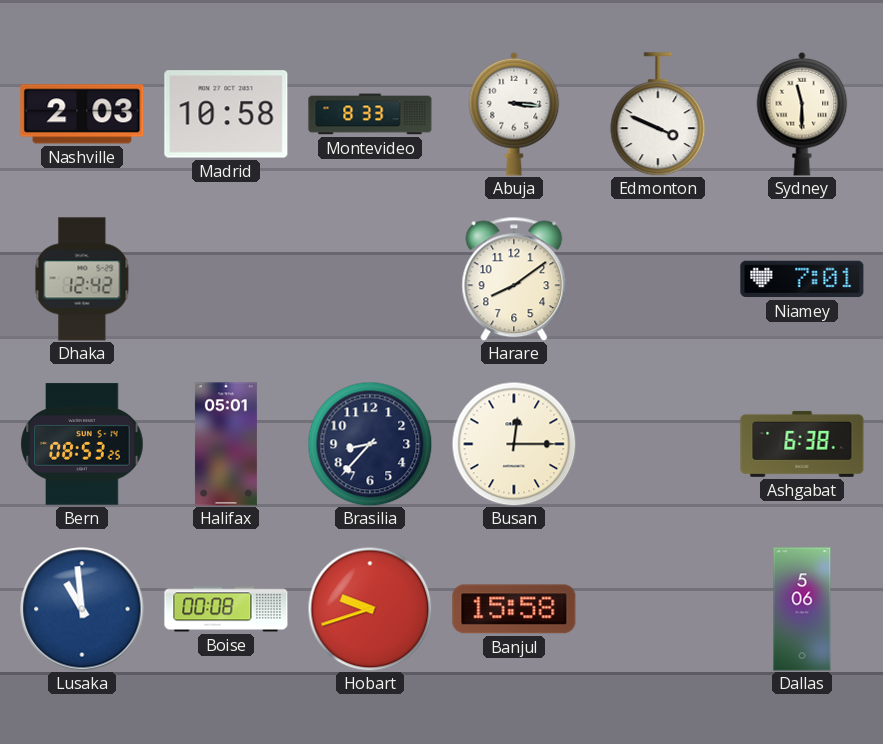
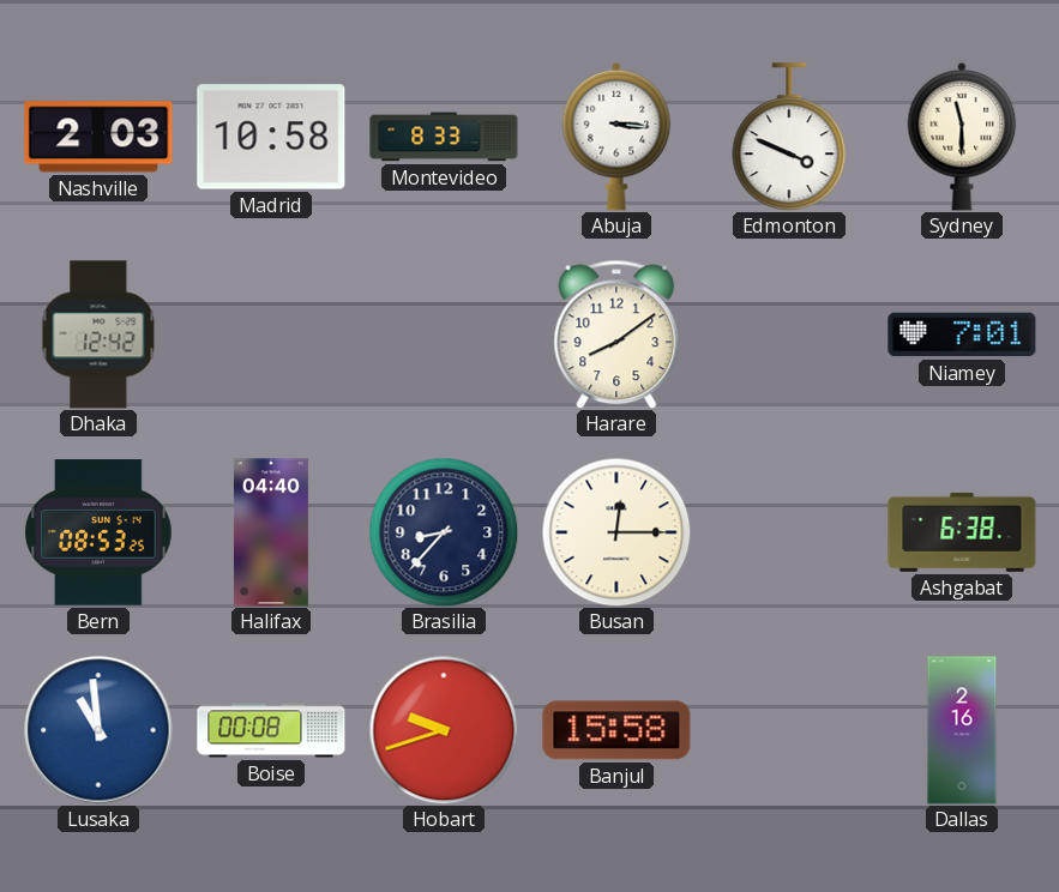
Halifax: 05:01 -> 04:40
Dallas: 5:06 -> 2:16
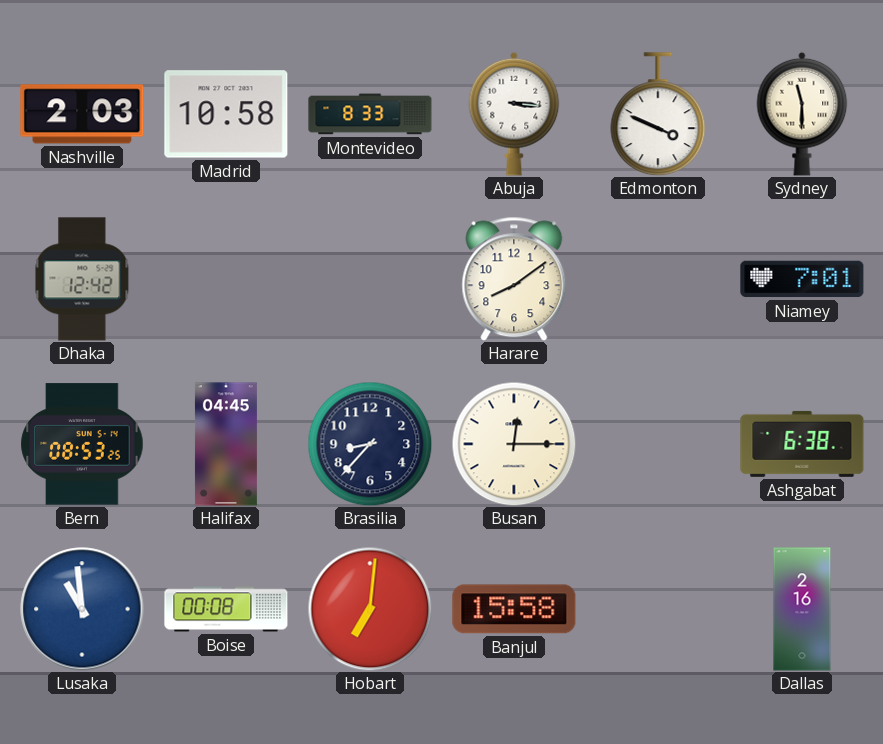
Halifax: 04:40 -> 04:45
Hobart: 9:42 -> 7:01
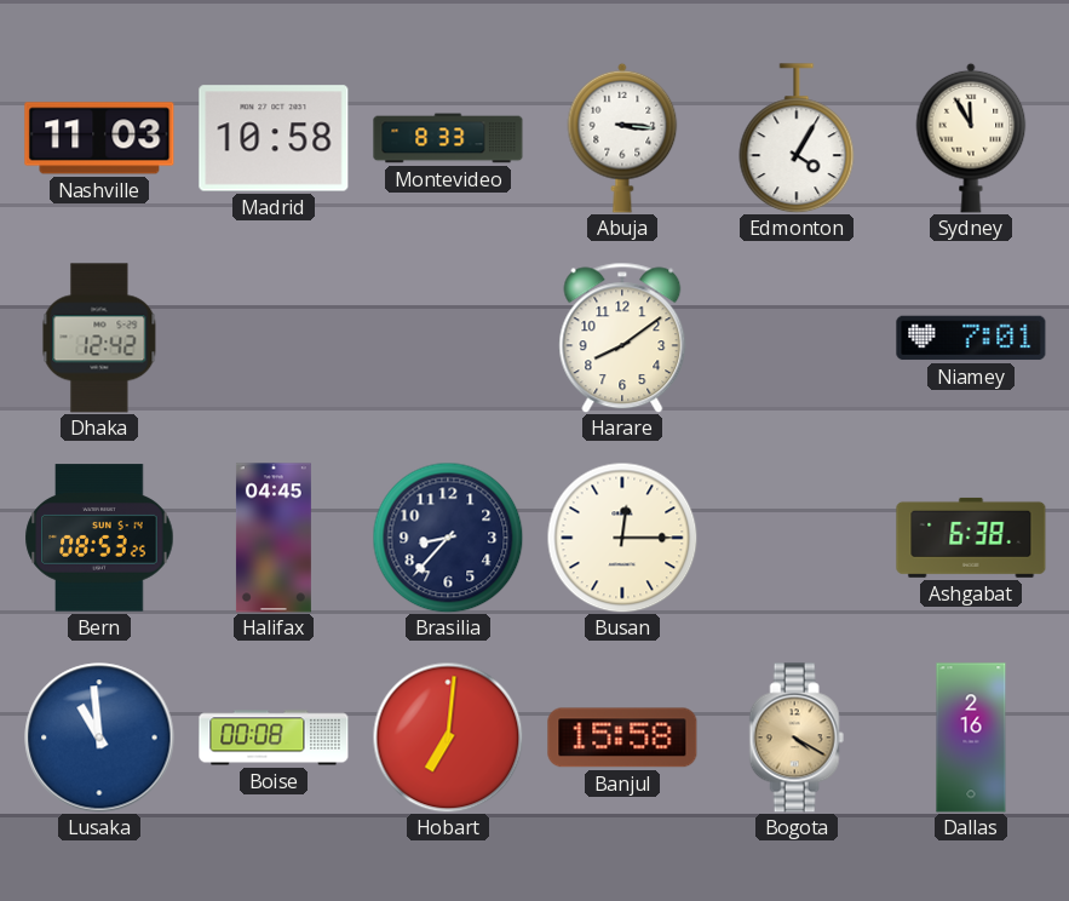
Nashville: 2:03 -> 11:03
Edmonton: 3:49 -> 4:05
Sydney: 11:30 -> 11:55
Bogota: none -> 4:20
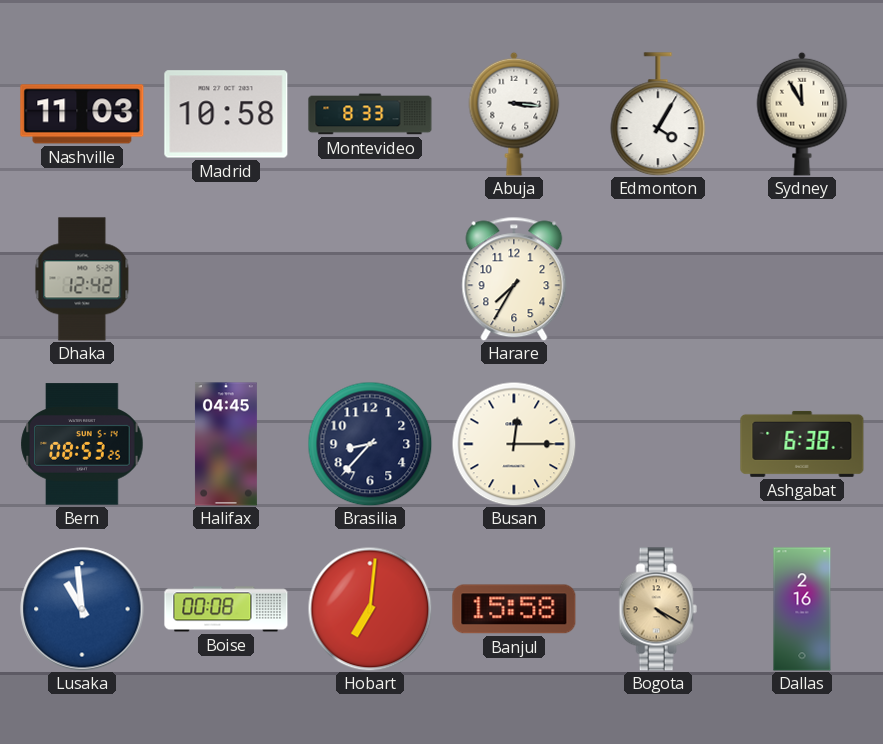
Harare: 8:09 -> 7:35
Niamey: 7:01 -> none
